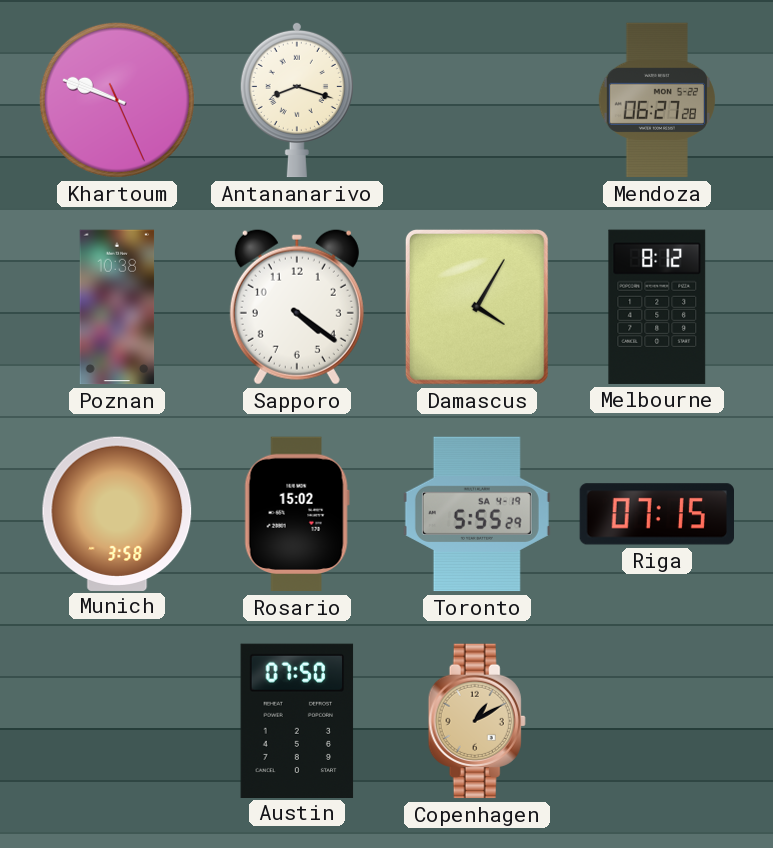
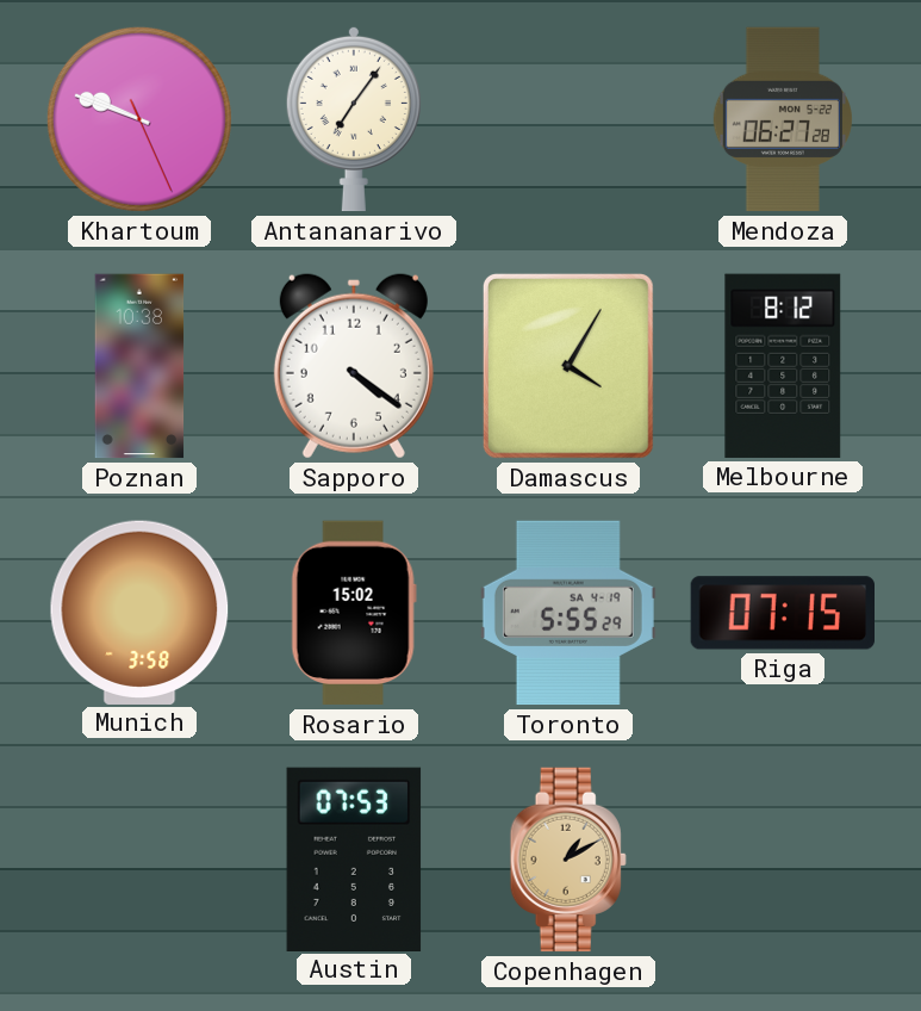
Antananarivo: 8:18 -> 7:06
Austin: 07:50 -> 07:53
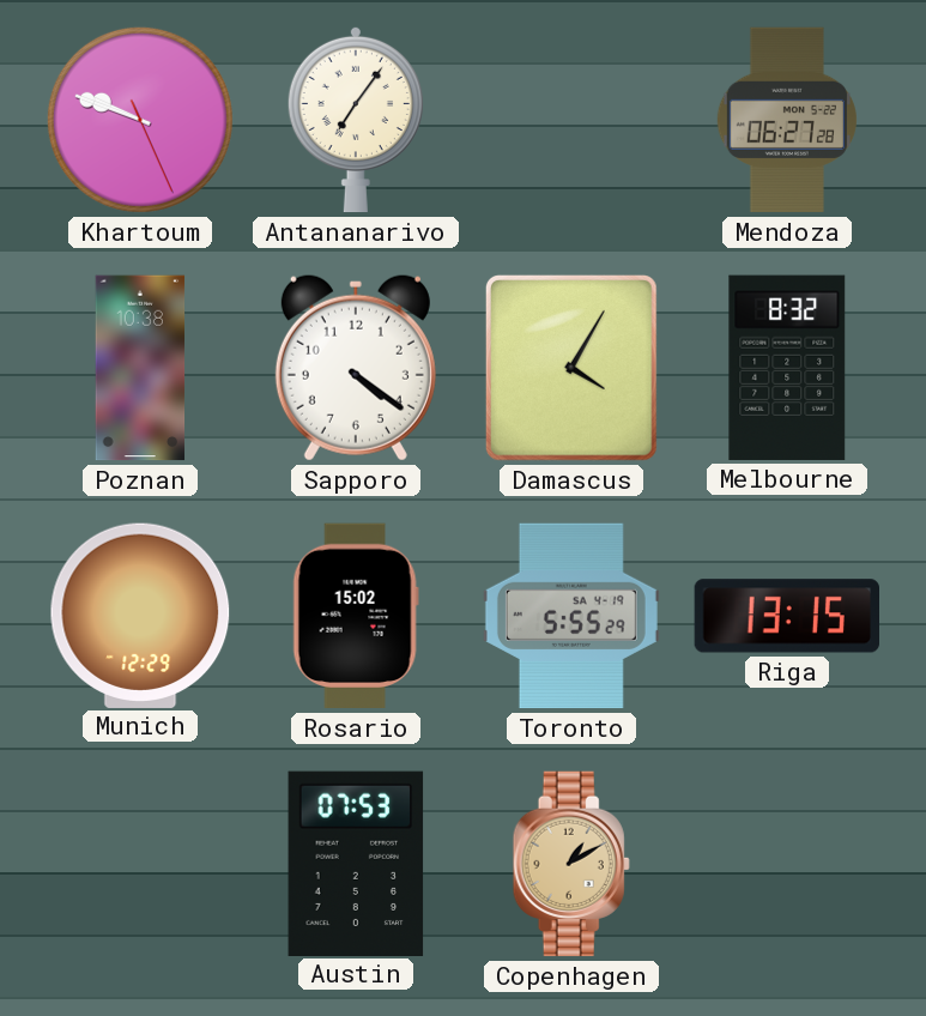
Melbourne: 8:12 -> 8:32
Munich: 3:58 -> 12:29
Riga: 07:15 -> 13:15
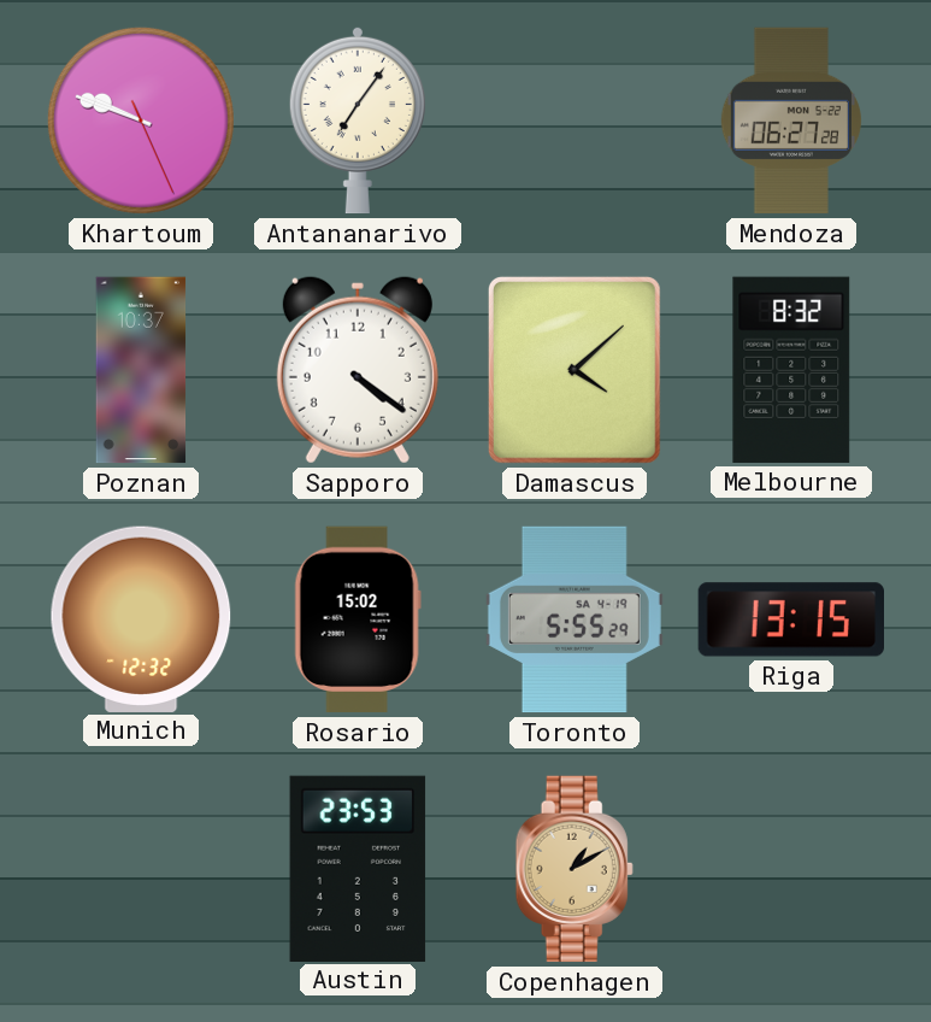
Poznan: 10:38 -> 10:37
Damascus: 4:05 -> 4:08
Munich: 12:29 -> 12:32
Austin: 07:53 -> 23:53
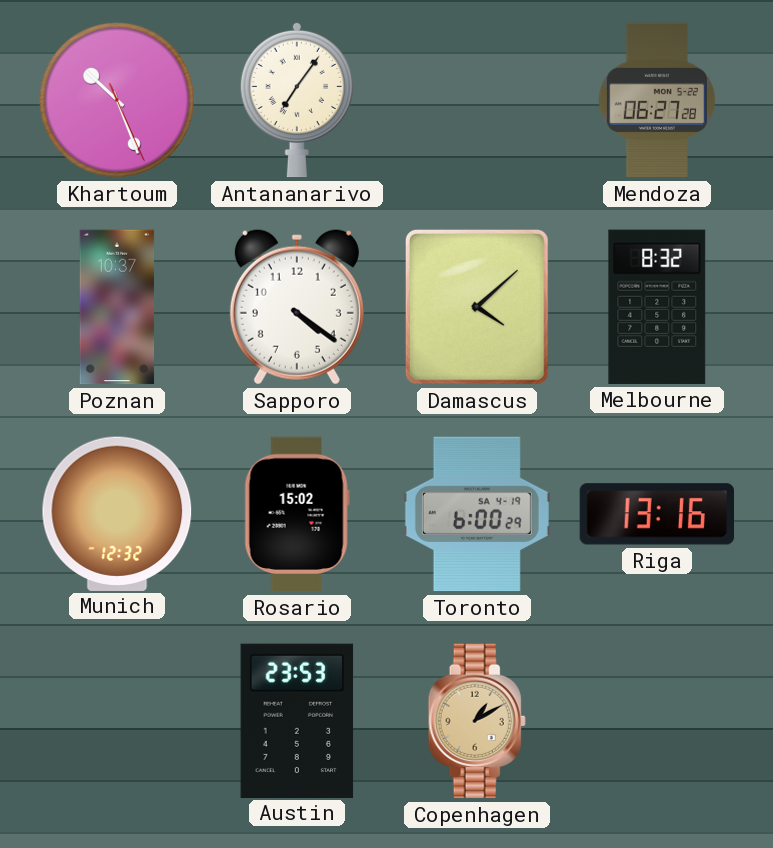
Khartoum: 9:48 -> 10:26
Toronto: 5:55 -> 6:00
Riga: 13:15 -> 13:16
